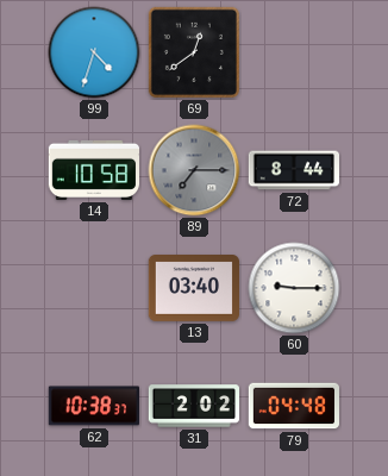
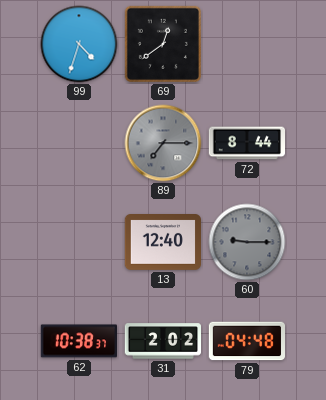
14: 10:58 -> none
13: 03:40 -> 12:40
60 dial: white -> grey
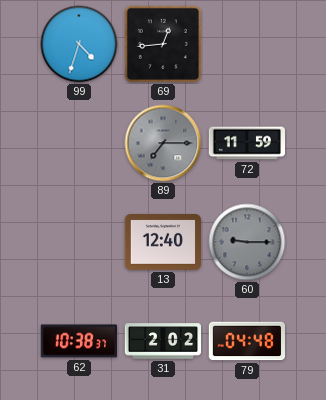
69: 12:39 -> 12:44
72: 8:44 -> 11:59
